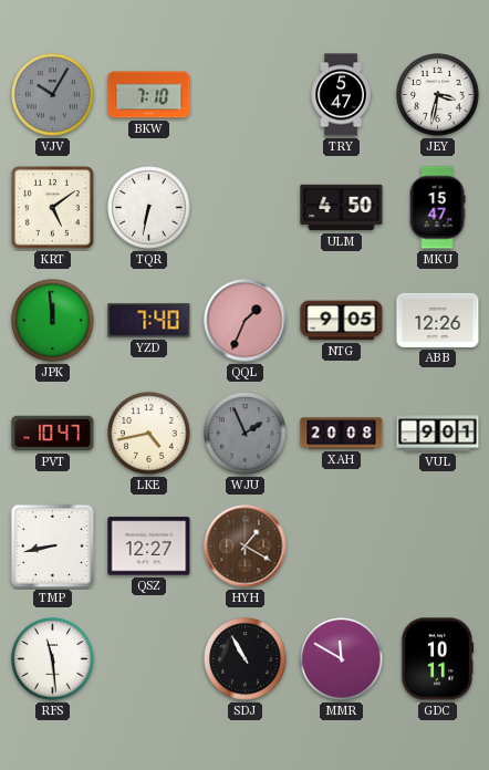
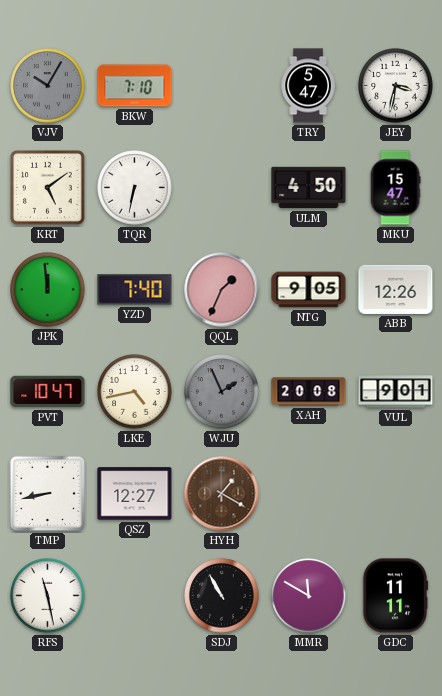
RFS: 11:29 -> 11:28
GDC: 10:11 -> 11:11
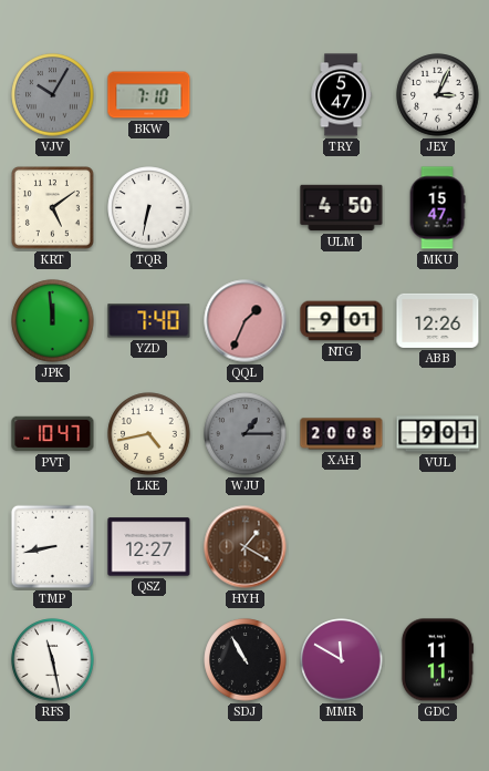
JEY: 3:32 -> 3:04
NTG: 9:05 -> 9:01
WJU: 1:56 -> 1:15
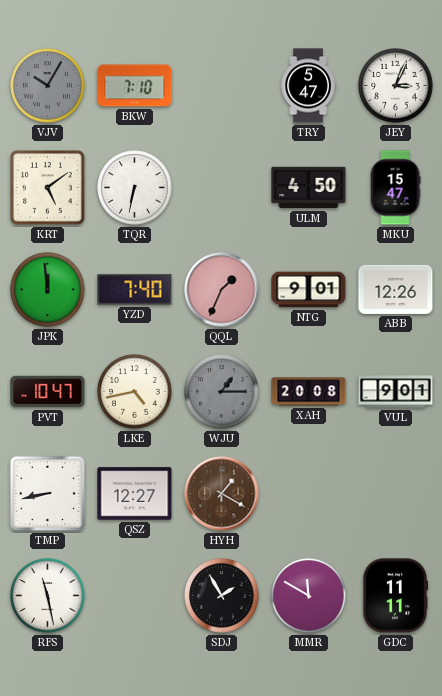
SDJ: 10:55 -> 1:55
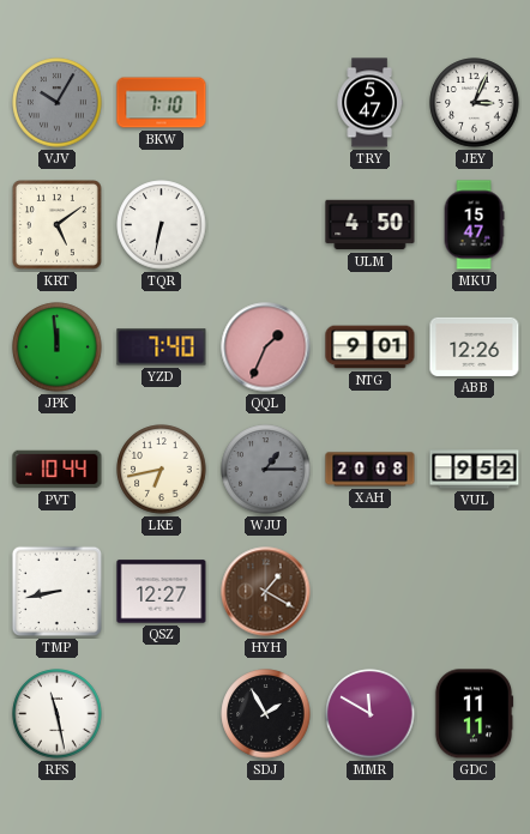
PVT: 10:47 -> 10:44
LKE: 4:43 -> 6:43
VUL: 9:01 -> 9:52
